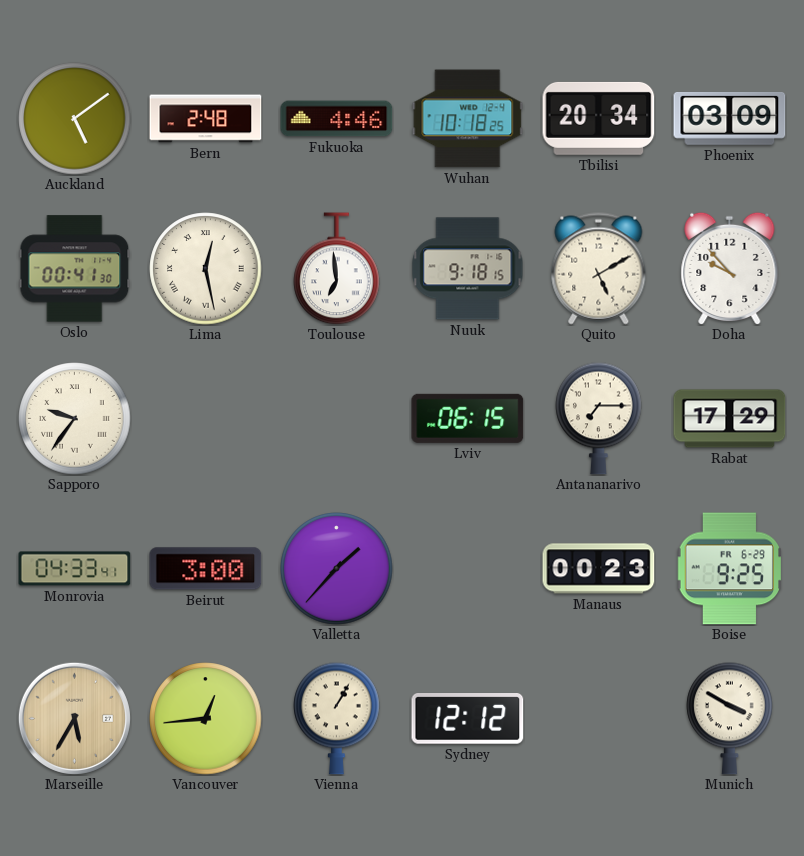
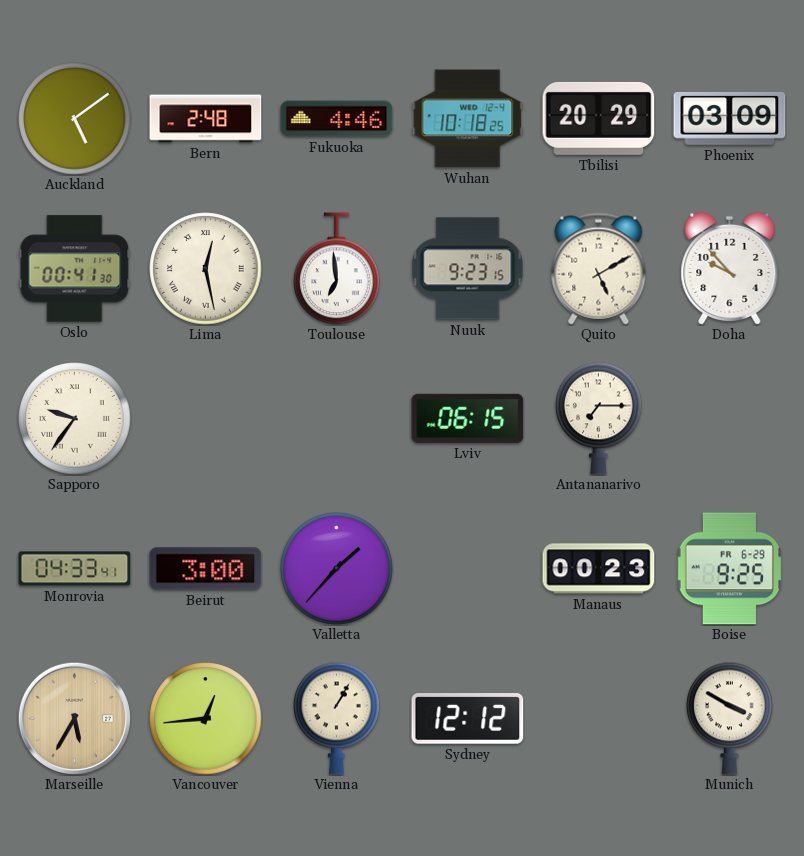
Tbilisi: 20:34 -> 20:29
Nuuk: 9:18 -> 9:23
Rabat: 17:29 -> none
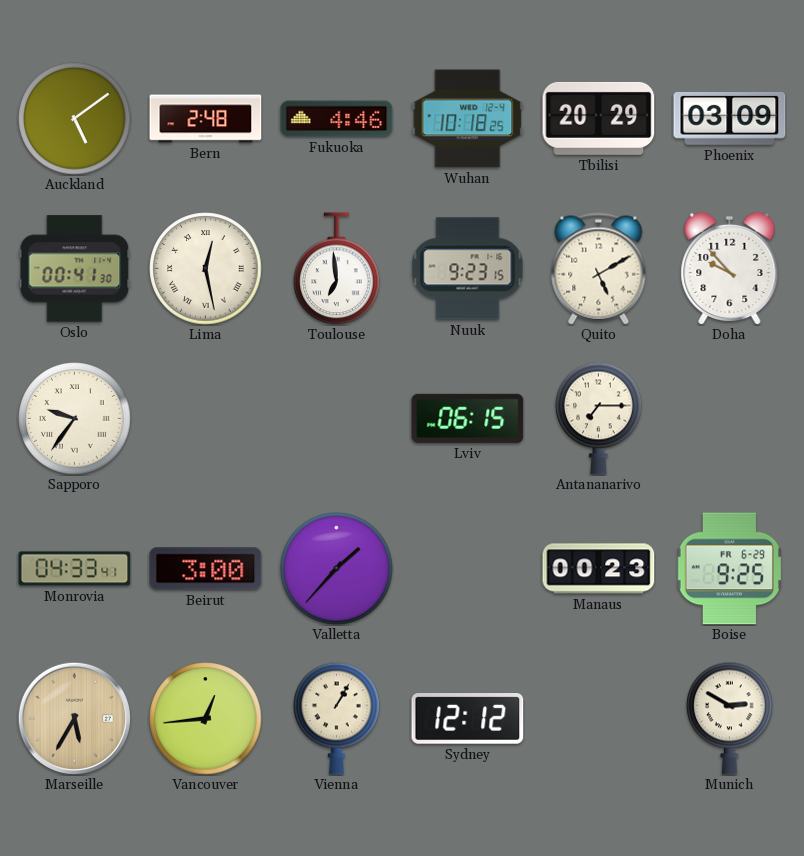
Munich: 3:50 -> 2:50
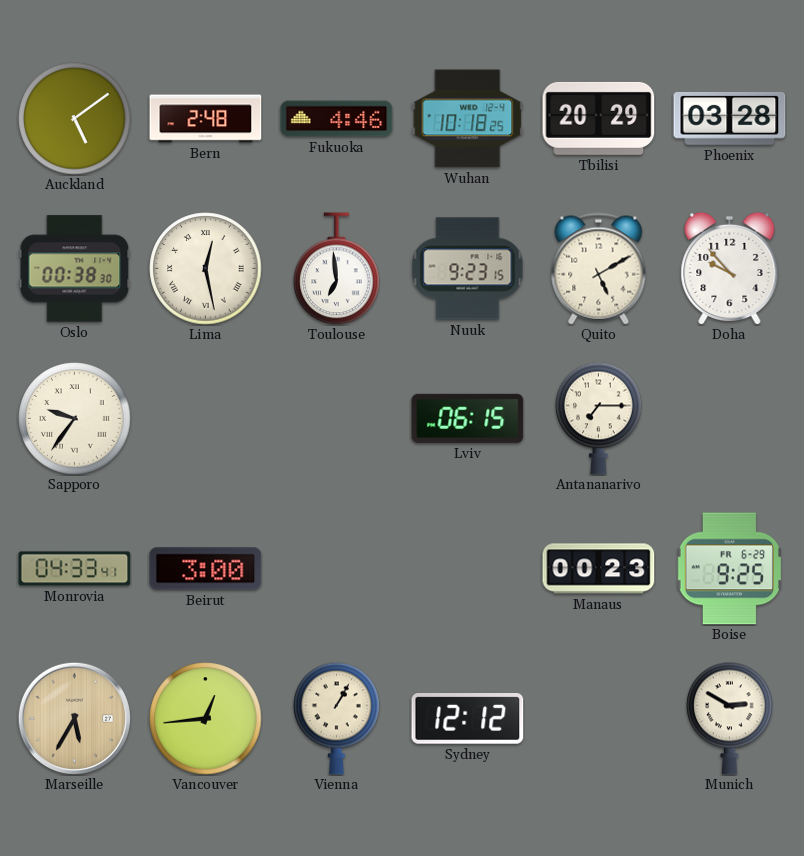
Phoenix: 03:09 -> 03:28
Oslo: 00:41 -> 00:38
Valletta: 1:37 -> none
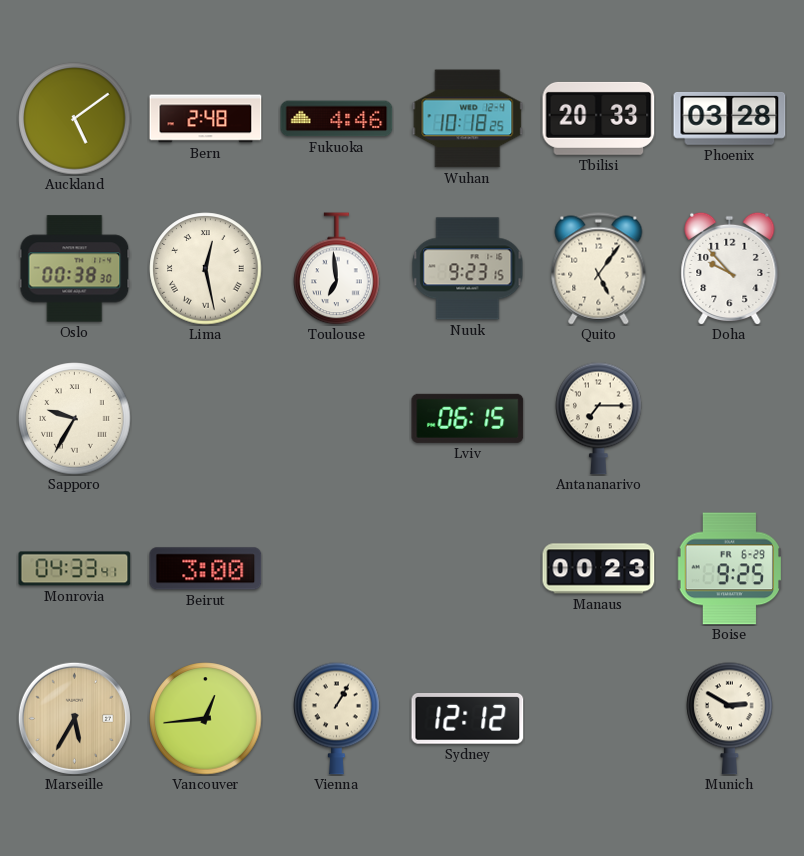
Tbilisi: 20:29 -> 20:33
Quito: 5:10 -> 5:06
Sapporo: 9:36 -> 9:35
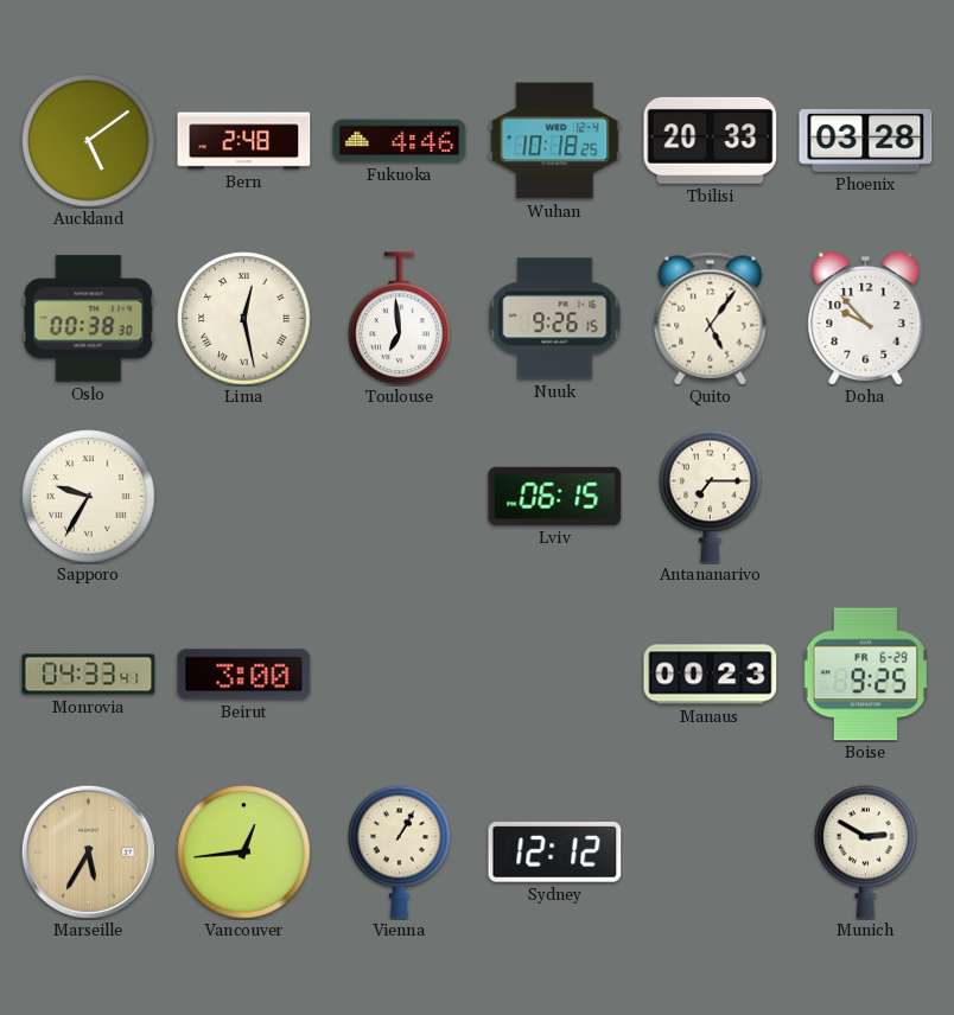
Nuuk: 9:23 -> 9:26
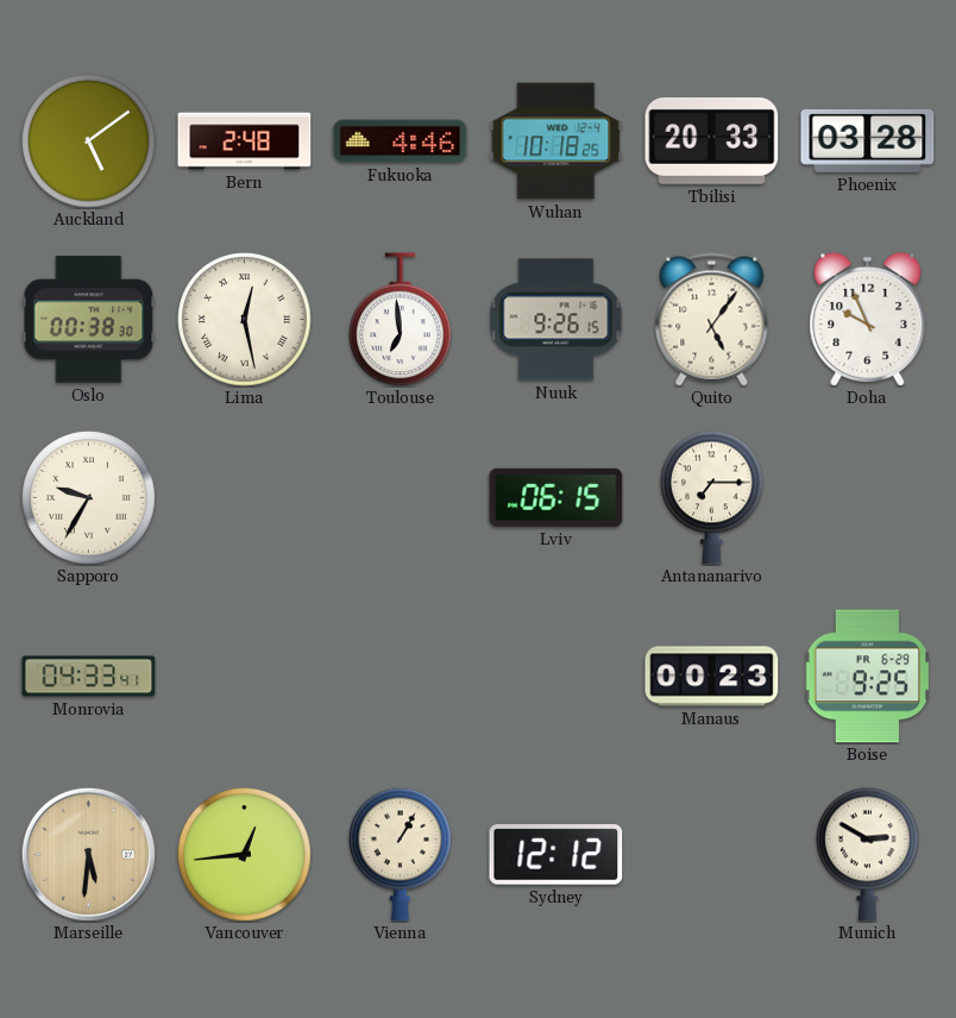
Doha: 9:53 -> 9:56
Beirut: 3:00 -> none
Marseille: 5:35 -> 5:31
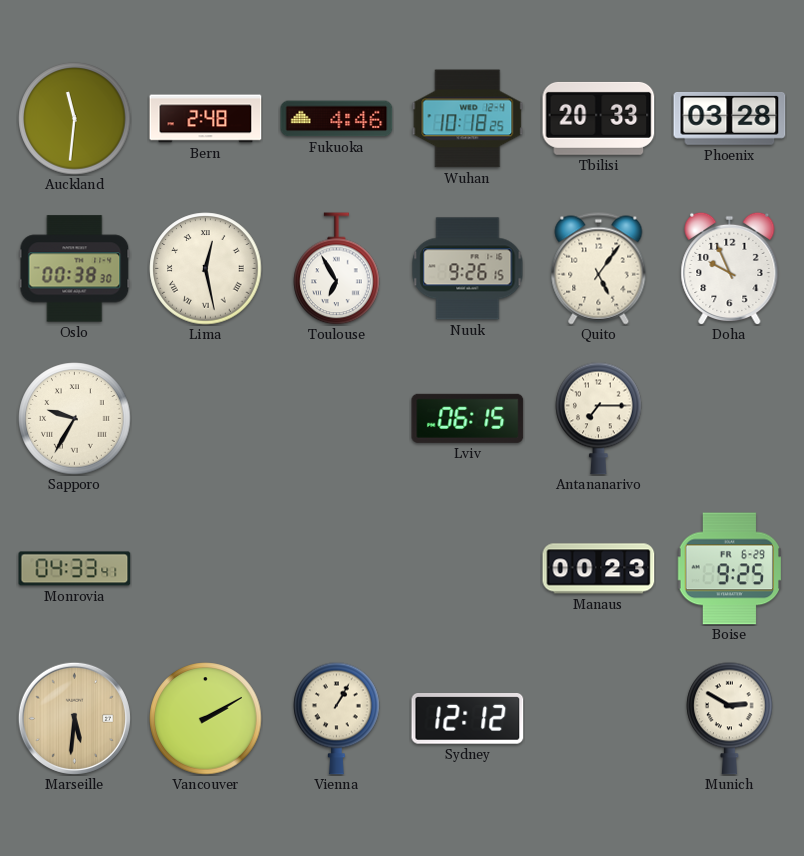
Auckland: 5:09 -> 11:31
Toulouse: 6:59 -> 6:55
Vancouver: 12:44 -> 2:10
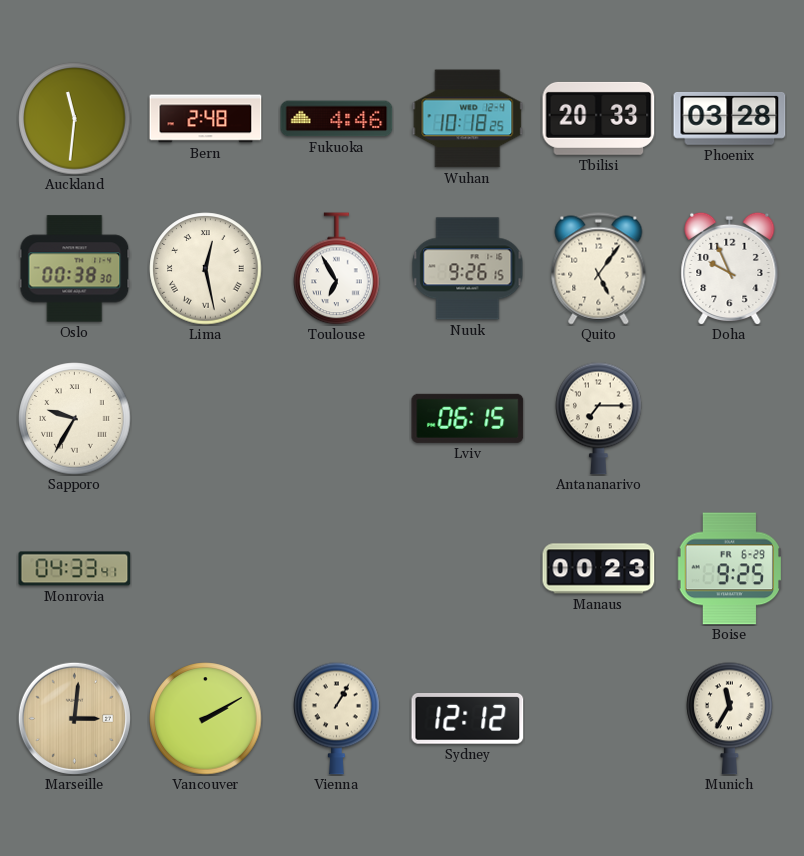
Marseille: 5:31 -> 3:01
Munich: 2:50 -> 11:35
